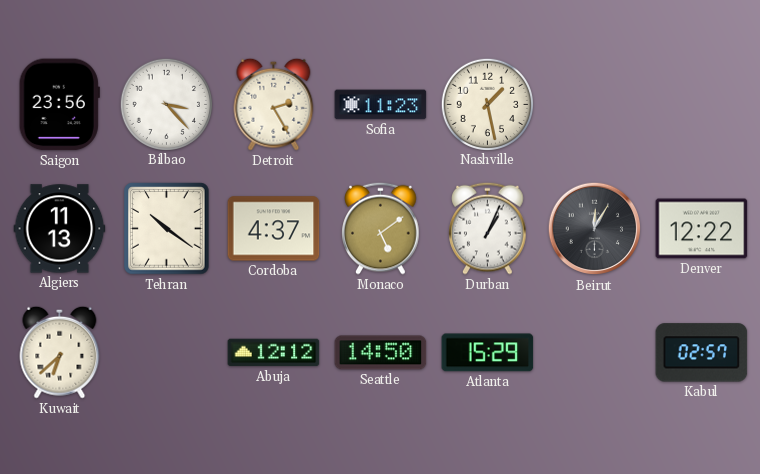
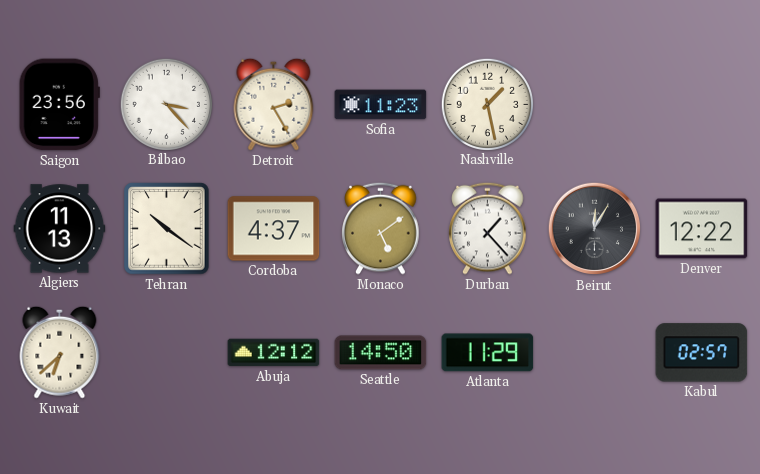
Durban: 1:04 -> 1:23
Atlanta: 15:29 -> 11:29
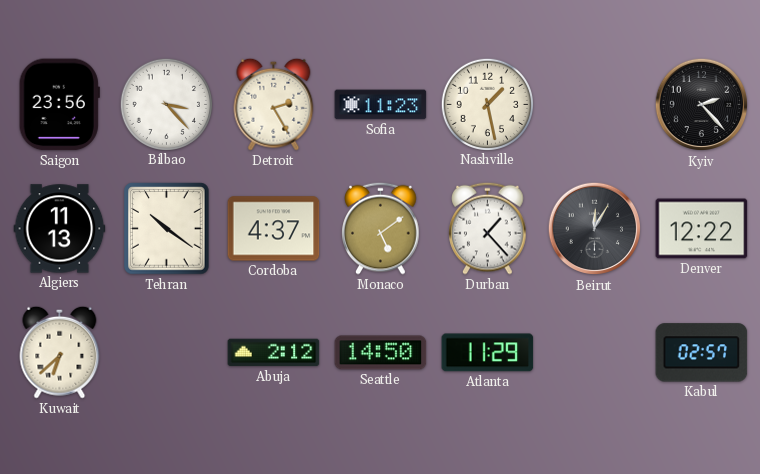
Kyiv: none -> 2:23
Abuja: 12:12 -> 2:12
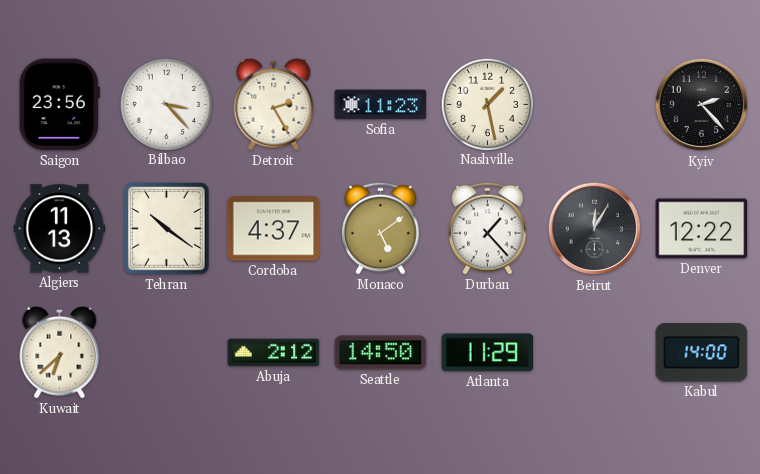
Kabul: 02:57 -> 14:00
